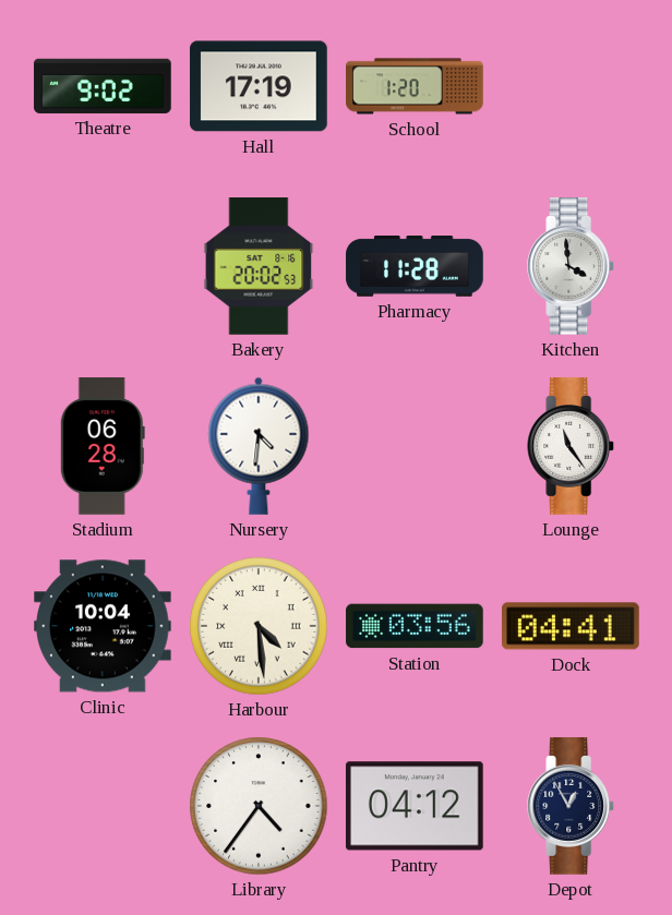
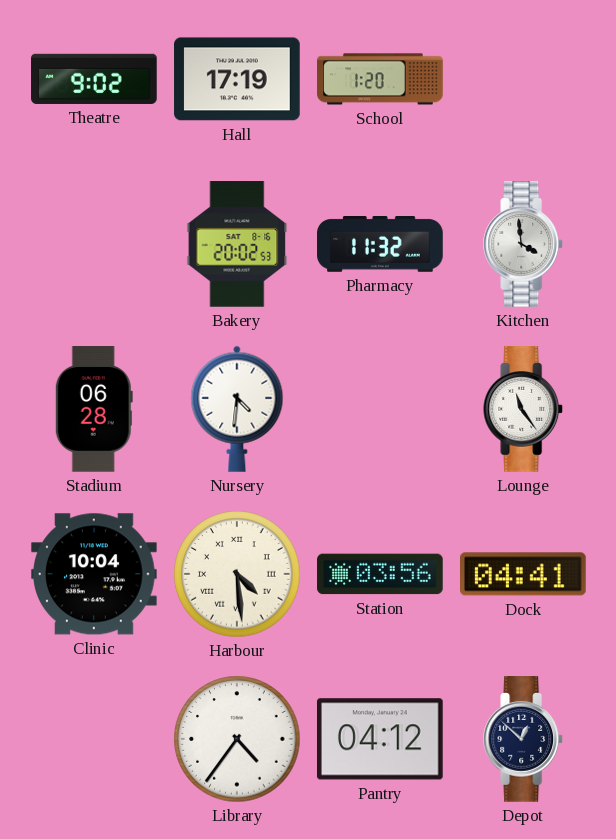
Pharmacy: 11:28 -> 11:32
Depot: 12:55 -> 12:52
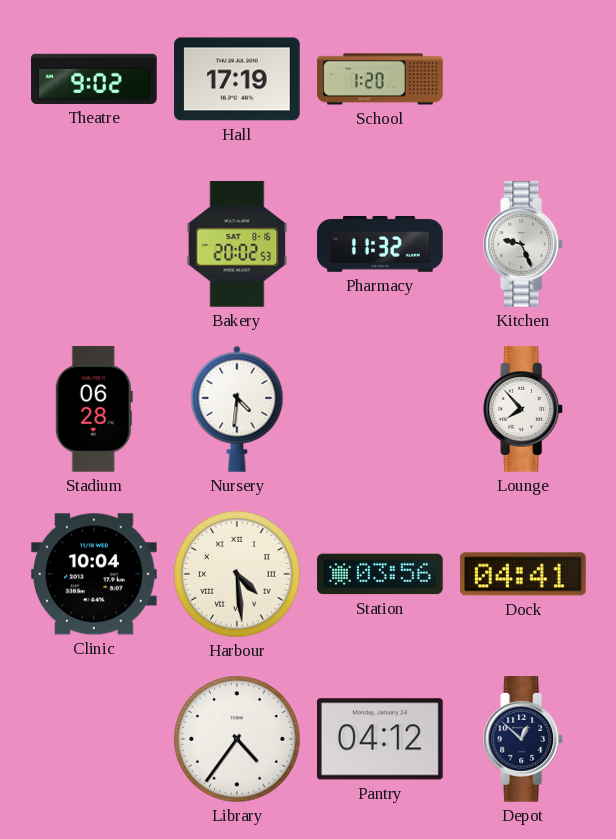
Kitchen: 3:59 -> 9:26
Lounge: 11:24 -> 7:53
